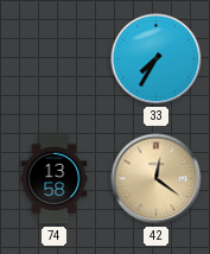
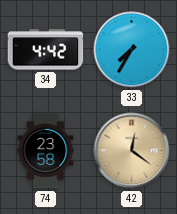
34: none -> 4:42
74: 13:58 -> 23:58
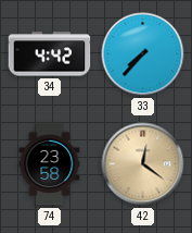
33: 7:35 -> 7:37
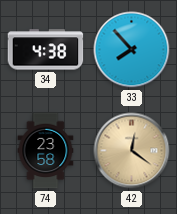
34: 4:42 -> 4:38
33: 7:37 -> 7:53
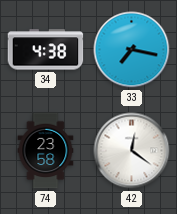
33: 7:53 -> 7:17
42 dial: champagne -> white
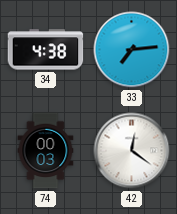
33: 7:17 -> 7:14
74: 23:58 -> 00:03
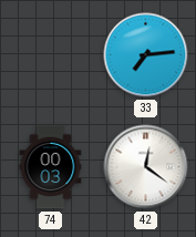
34: 4:38 -> none
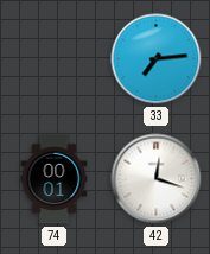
74: 00:03 -> 00:01
42: 12:21 -> 12:18
